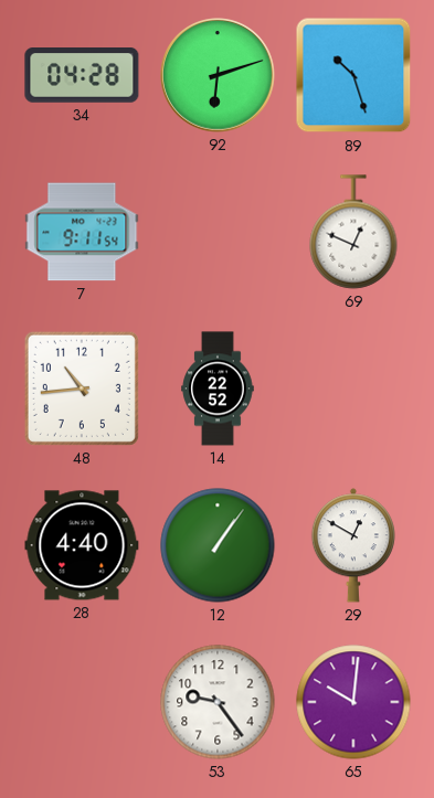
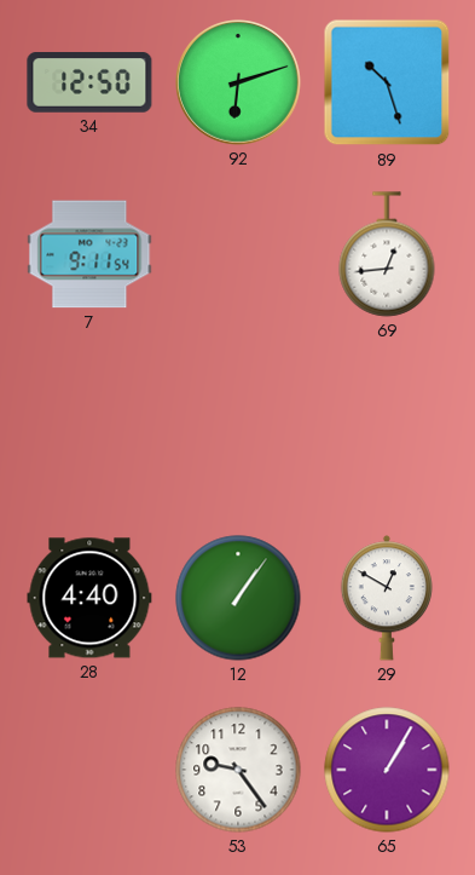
34: 04:28 -> 12:50
69: 12:49 -> 12:44
48: 10:44 -> none
14: 22:52 -> none
65: 10:01 -> 1:05
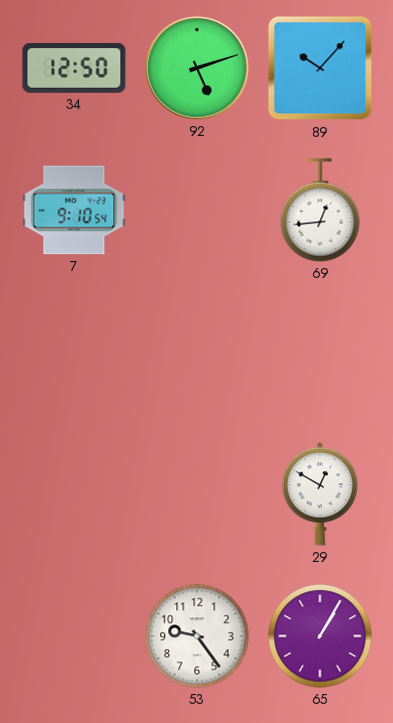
92: 6:12 -> 5:12
89: 10:27 -> 10:07
7: 9:11 -> 9:10
28: 4:40 -> none
12: 1:06 -> none
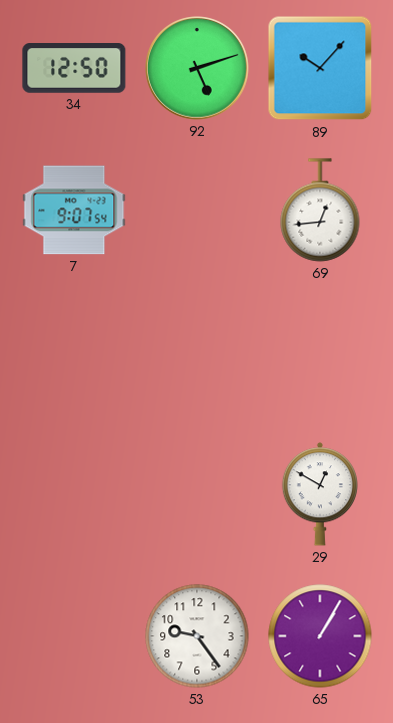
7: 9:10 -> 9:07
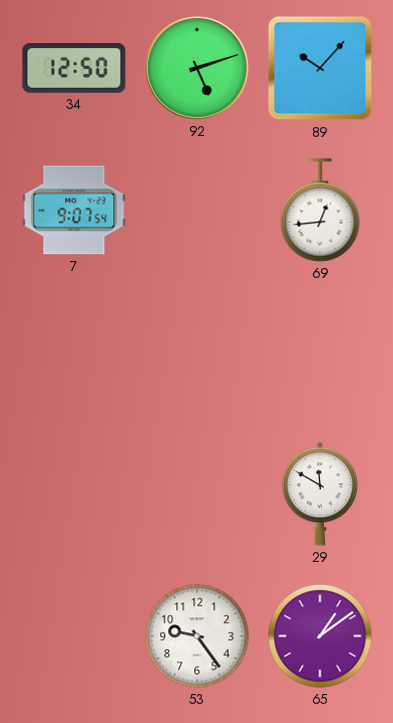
29: 12:50 -> 11:50
65: 1:05 -> 1:09
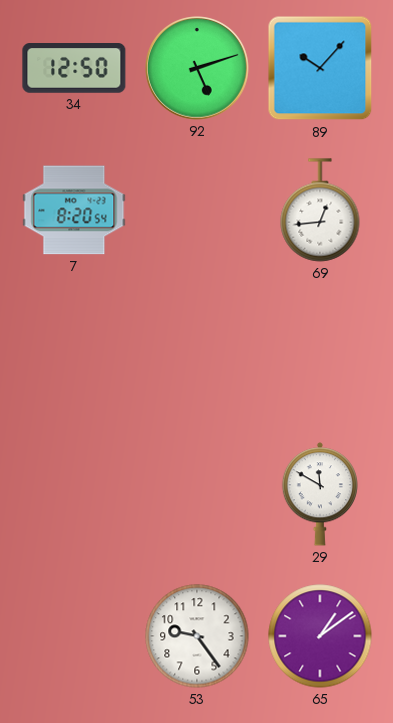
7: 9:07 -> 8:20
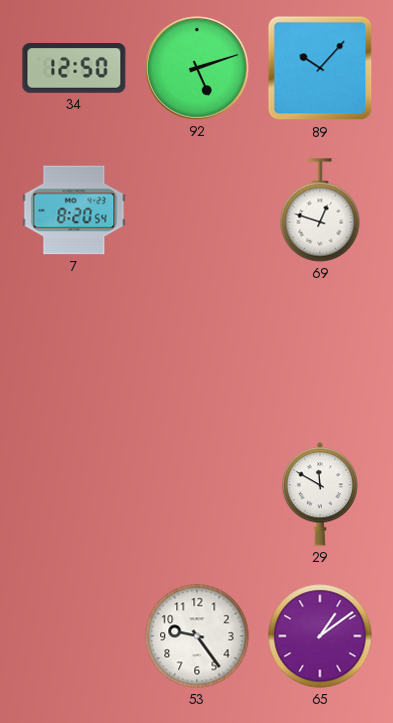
69: 12:44 -> 12:48
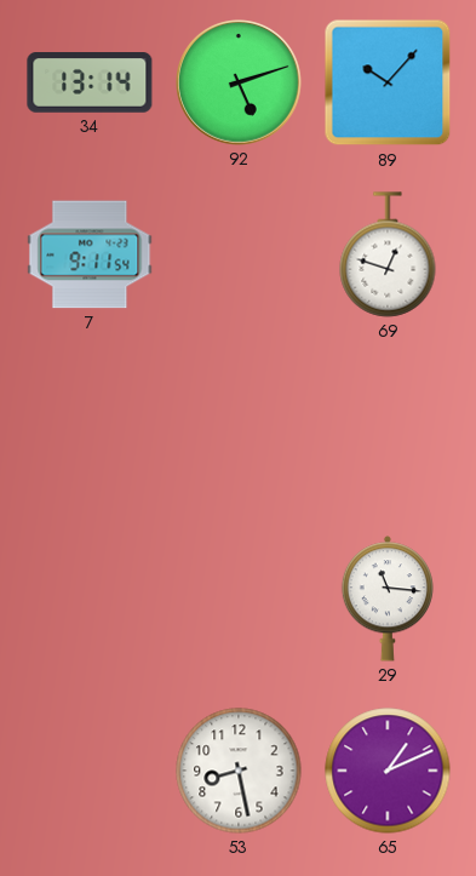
34: 12:50 -> 13:14
7: 8:20 -> 9:11
29: 11:50 -> 11:16
53: 9:24 -> 8:28
65: 1:09 -> 1:11
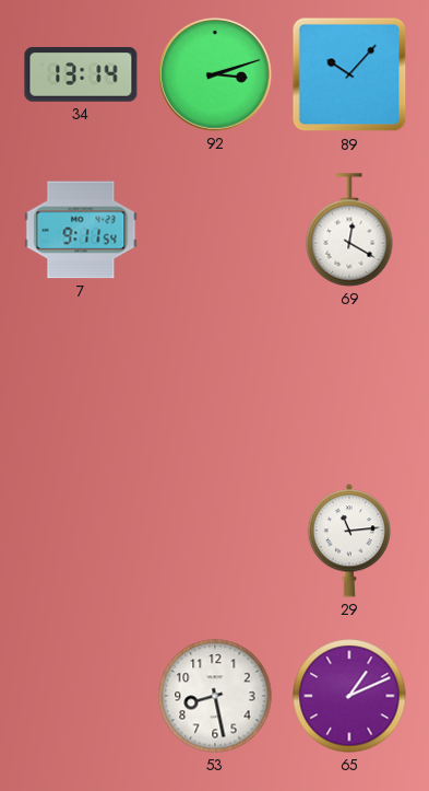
92: 5:12 -> 3:12
69: 12:48 -> 12:20
29: 11:16 -> 11:14
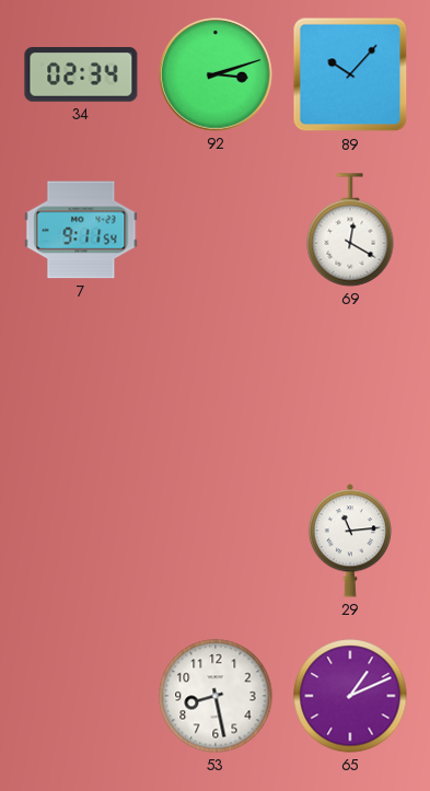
34: 13:14 -> 02:34
